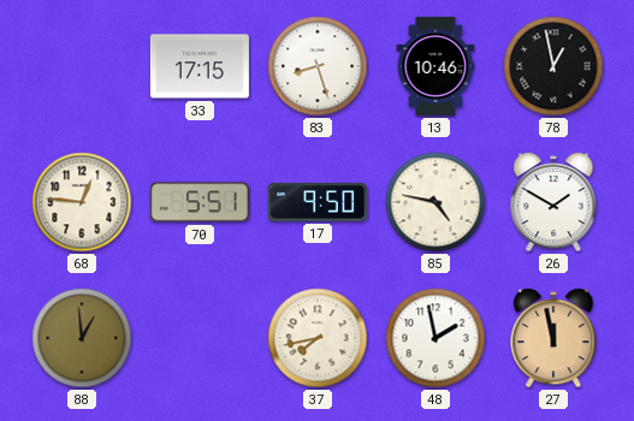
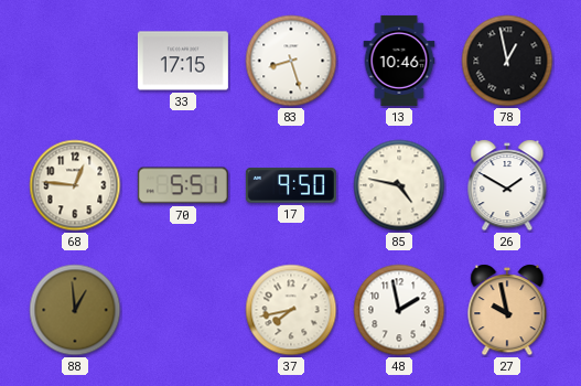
27: 11:58 -> 9:58
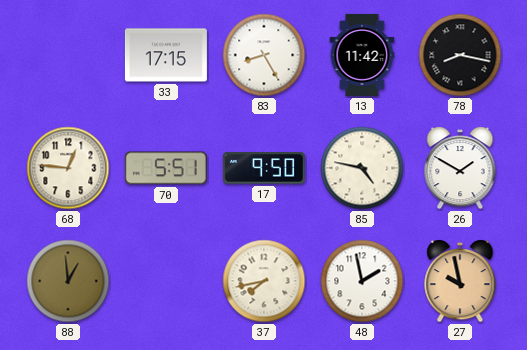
83: 8:27 -> 8:25
13: 10:46 -> 11:42
78: 12:58 -> 8:17
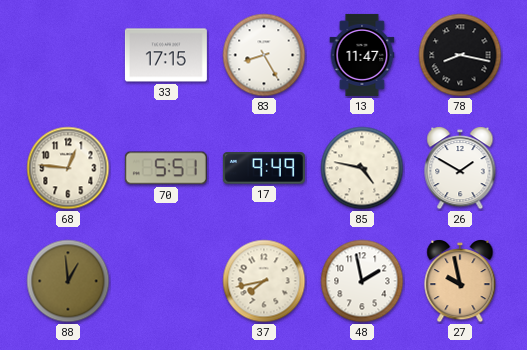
13: 11:42 -> 11:47
17: 9:50 -> 9:49
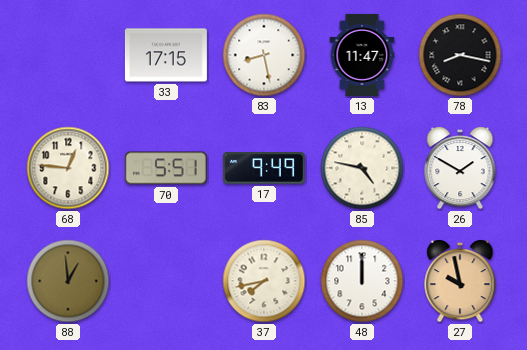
83: 8:25 -> 8:28
48: 1:58 -> 12:00
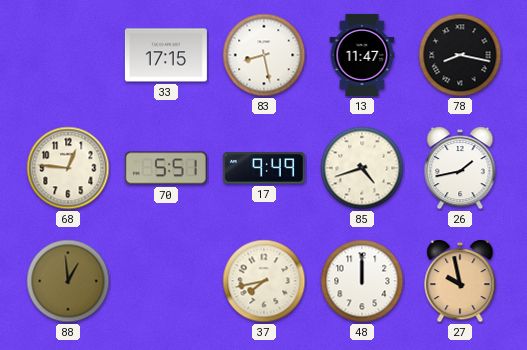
85: 4:47 -> 4:42
26: 1:50 -> 1:43
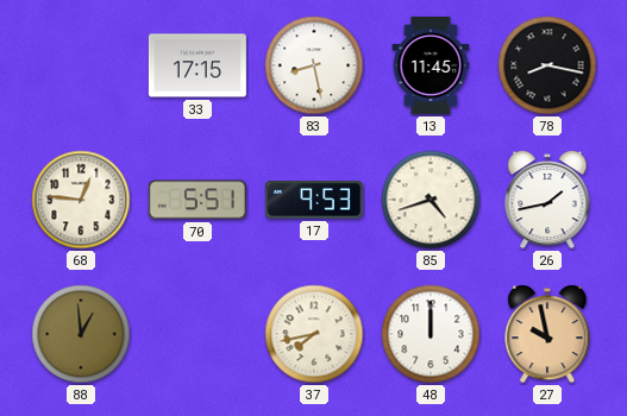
13: 11:47 -> 11:45
17: 9:49 -> 9:53
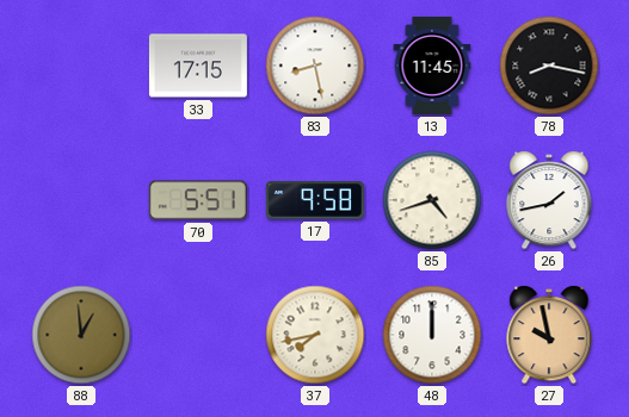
68: 12:46 -> none
17: 9:53 -> 9:58
